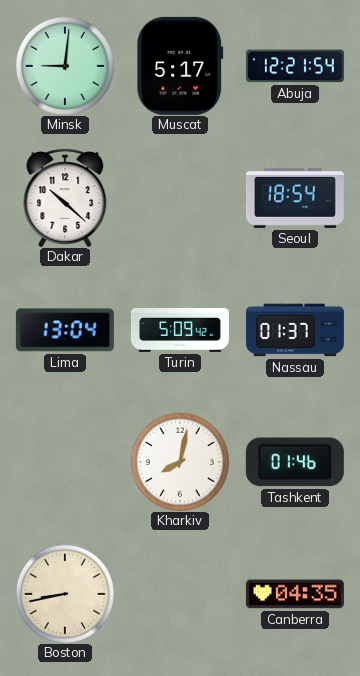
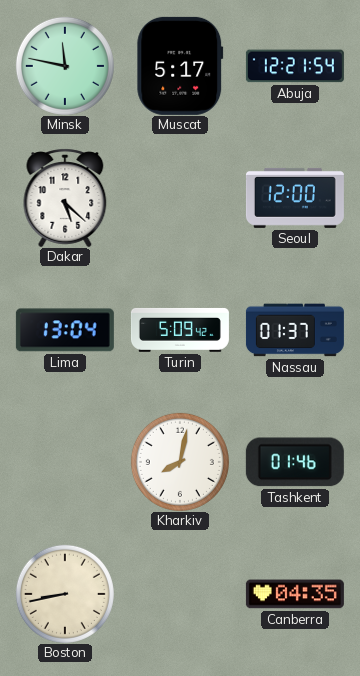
Minsk: 9:01 -> 11:47
Dakar: 10:22 -> 5:22
Seoul: 18:54 -> 12:00
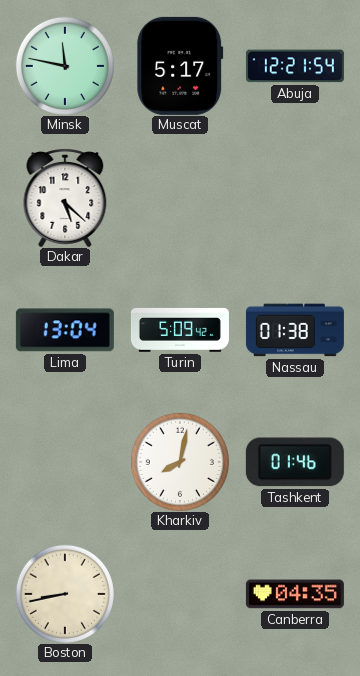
Seoul: 12:00 -> none
Nassau: 01:37 -> 01:38
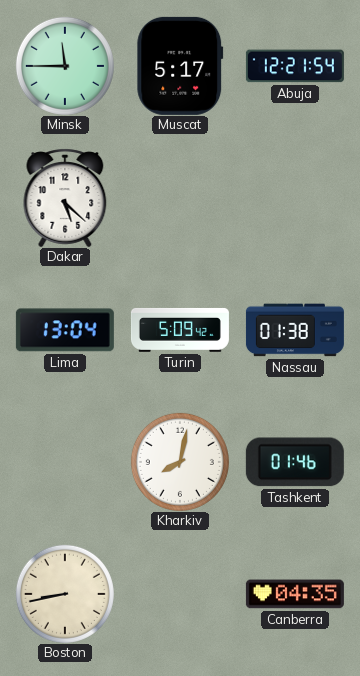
Minsk: 11:47 -> 11:45
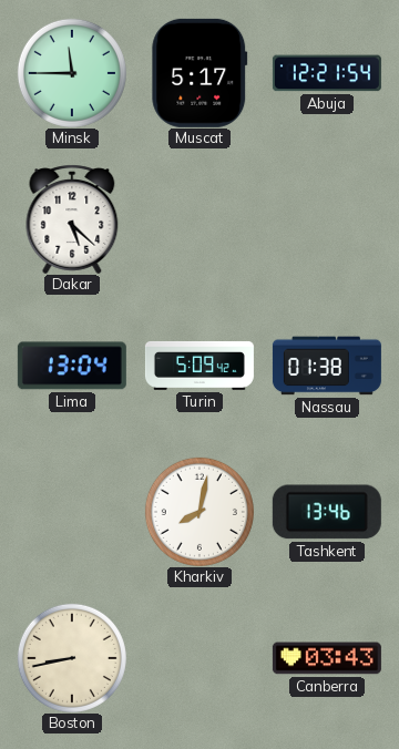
Tashkent: 01:46 -> 13:46
Canberra: 04:35 -> 03:43
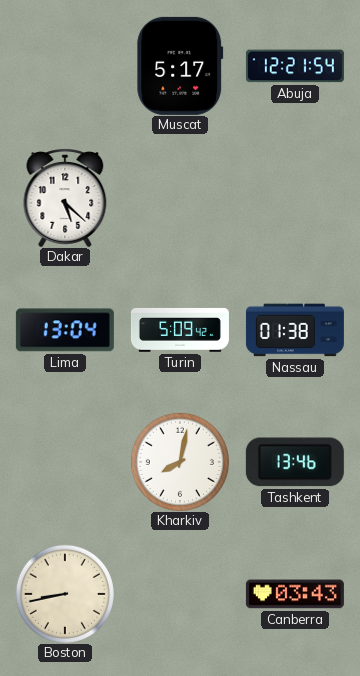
Minsk: 11:45 -> none
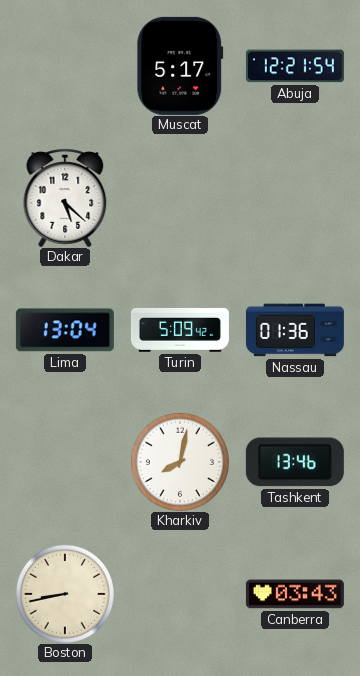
Nassau: 01:38 -> 01:36
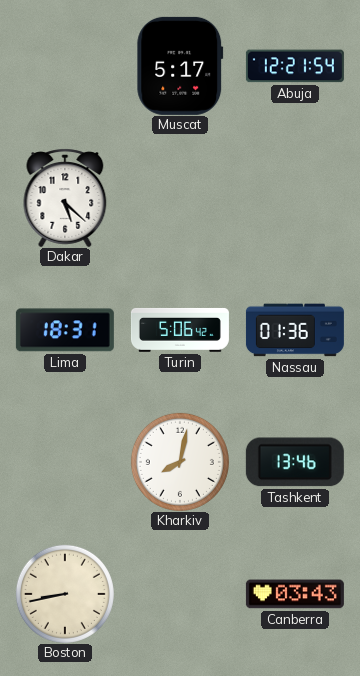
Lima: 13:04 -> 18:31
Turin: 5:09 -> 5:06
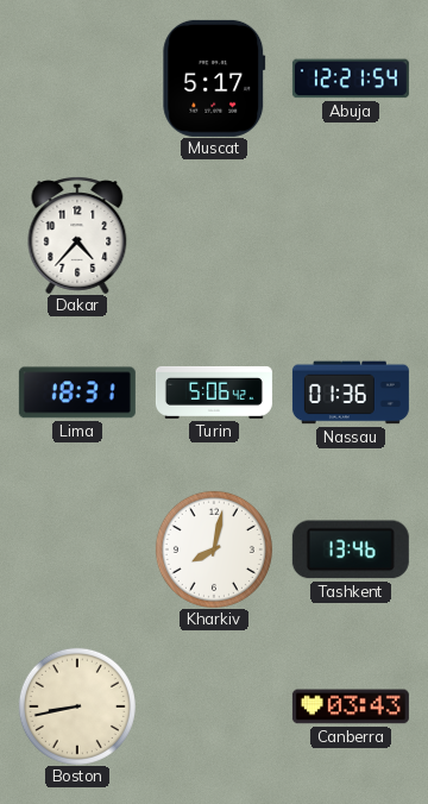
Dakar: 5:22 -> 4:37
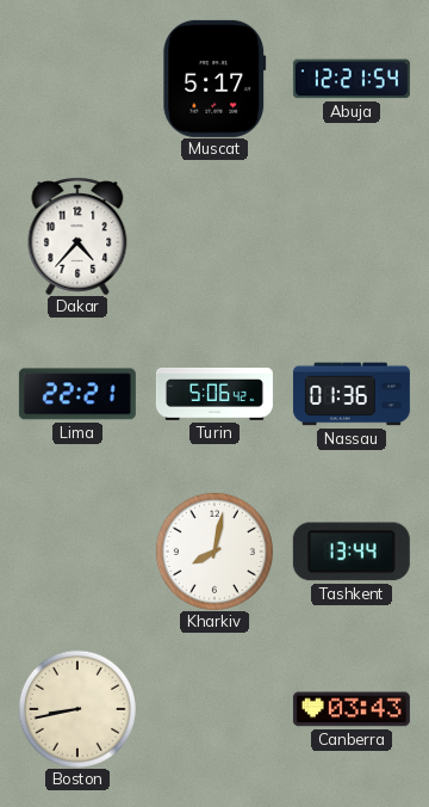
Lima: 18:31 -> 22:21
Tashkent: 13:46 -> 13:44
